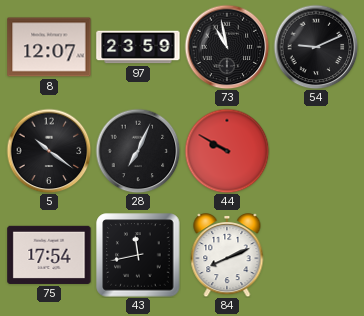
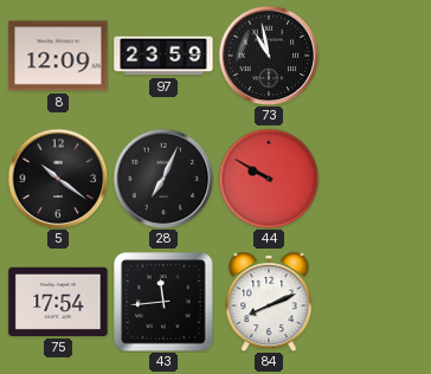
8: 12:07 -> 12:09
54: 9:11 -> none
43: 11:43 -> 11:44
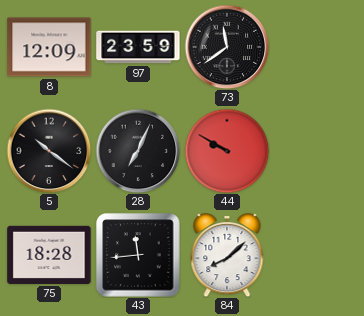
73: 10:58 -> 11:39
75: 17:54 -> 18:28
84: 8:11 -> 8:08
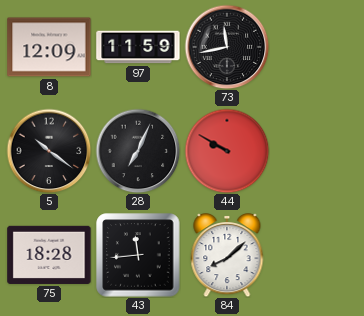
97: 23:59 -> 11:59
73: 11:39 -> 11:43
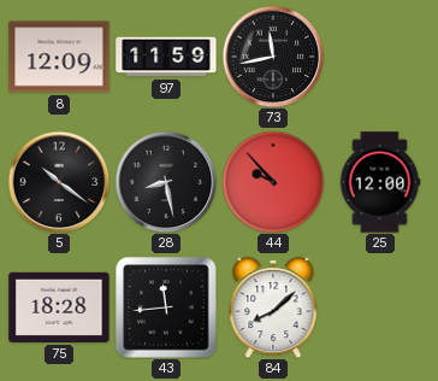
28: 7:04 -> 8:28
44: 9:50 -> 9:53
25: none -> 12:00
